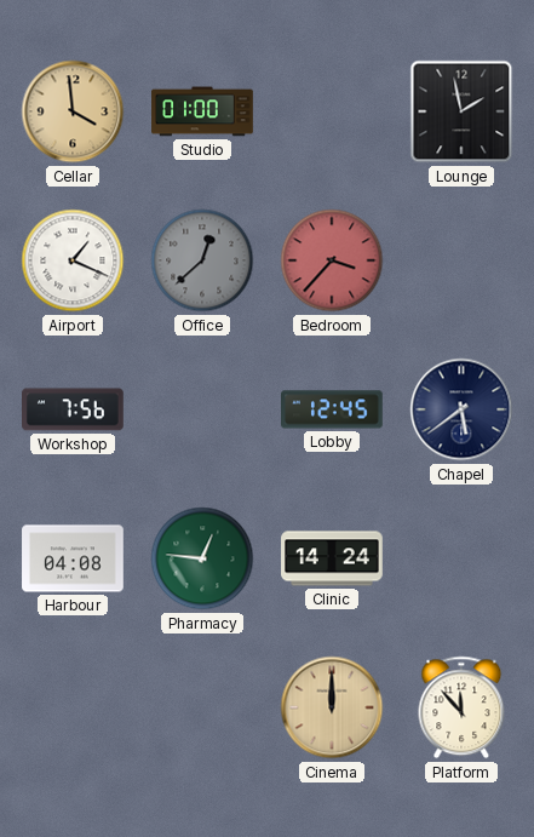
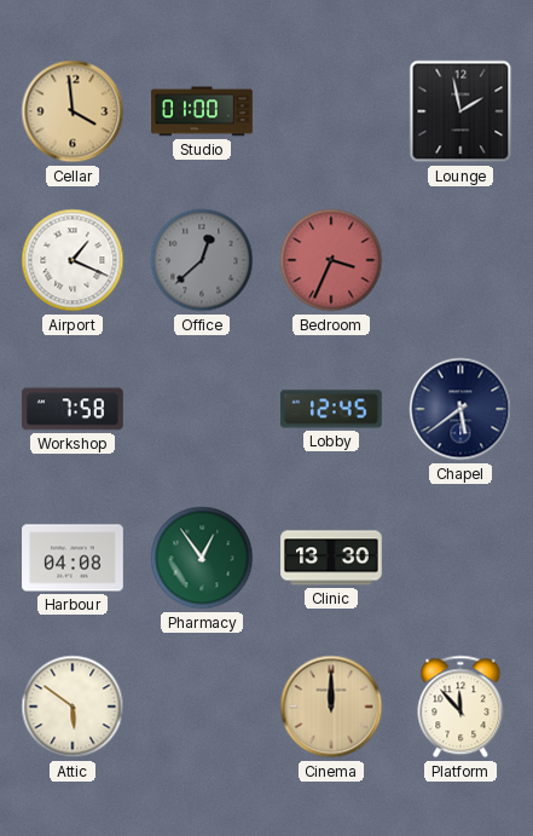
Bedroom: 3:37 -> 3:34
Workshop: 7:56 -> 7:58
Pharmacy: 12:46 -> 12:54
Clinic: 14:24 -> 13:30
Attic: none -> 5:51
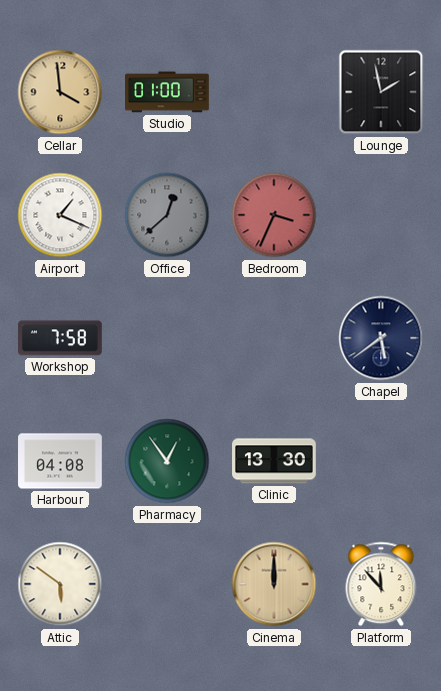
Lobby: 12:45 -> none
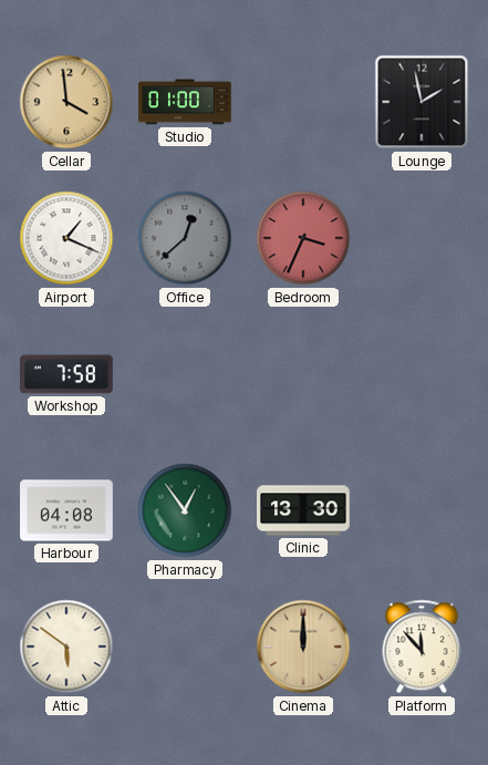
Chapel: 5:39 -> none
